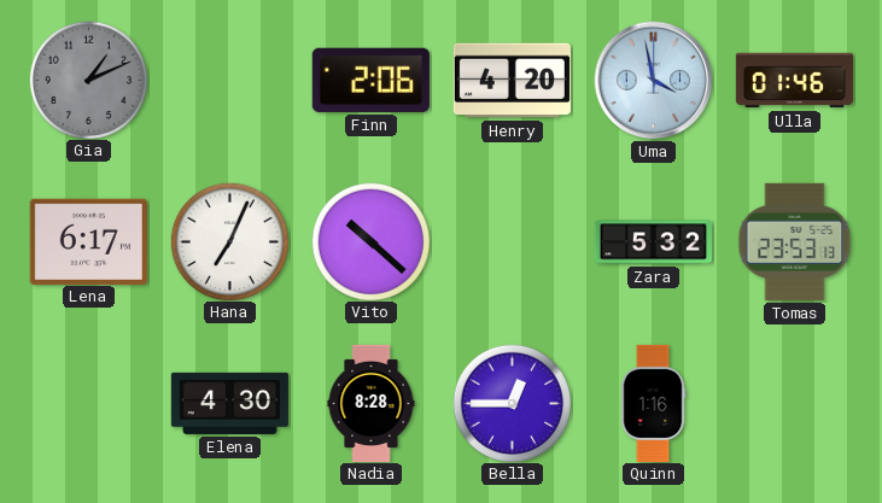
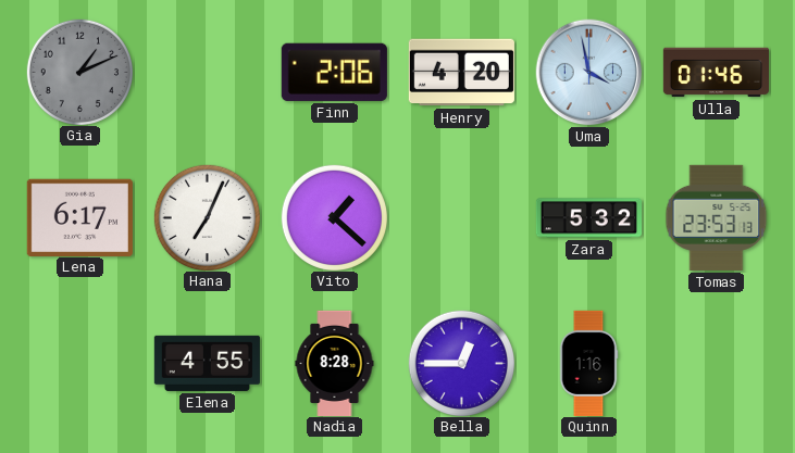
Vito: 10:22 -> 1:22
Elena: 4:30 -> 4:55
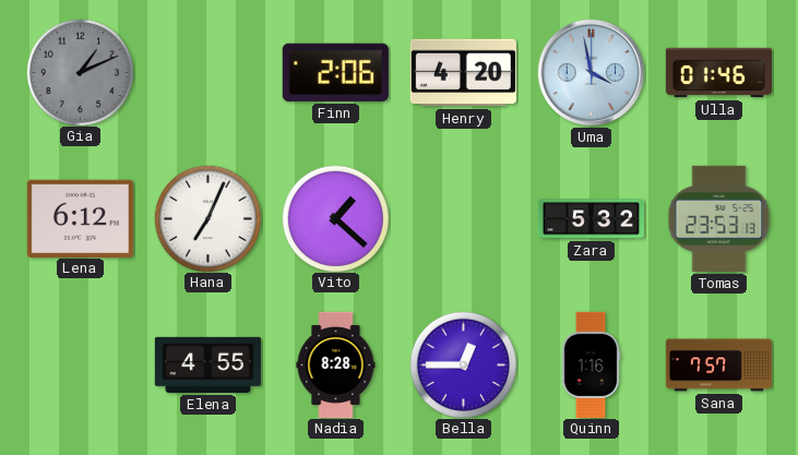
Lena: 6:17 -> 6:12
Sana: none -> 7:57
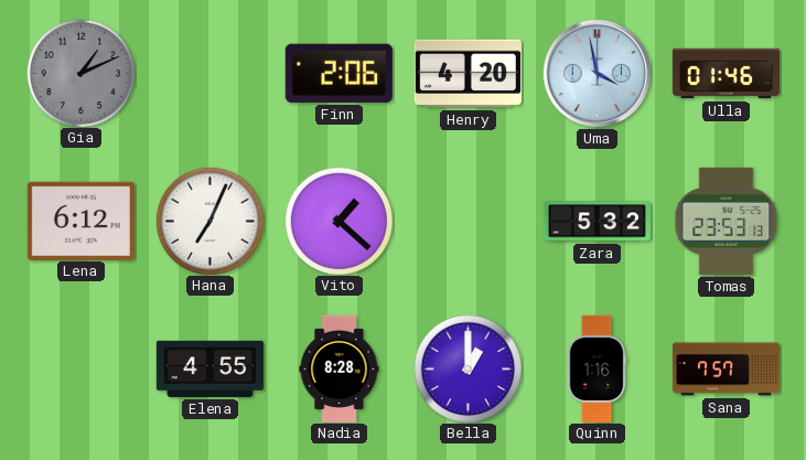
Bella: 12:45 -> 1:00
